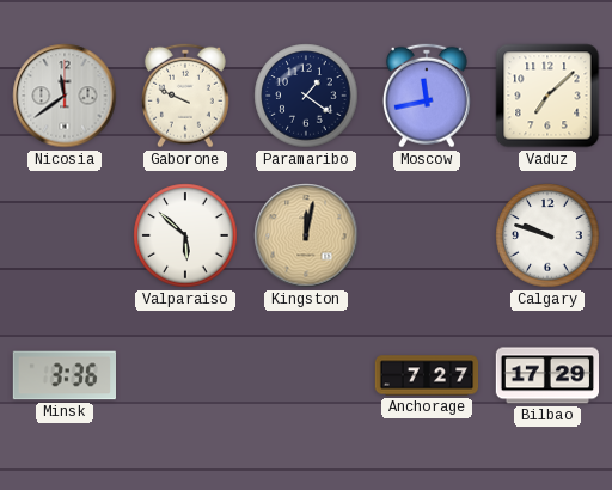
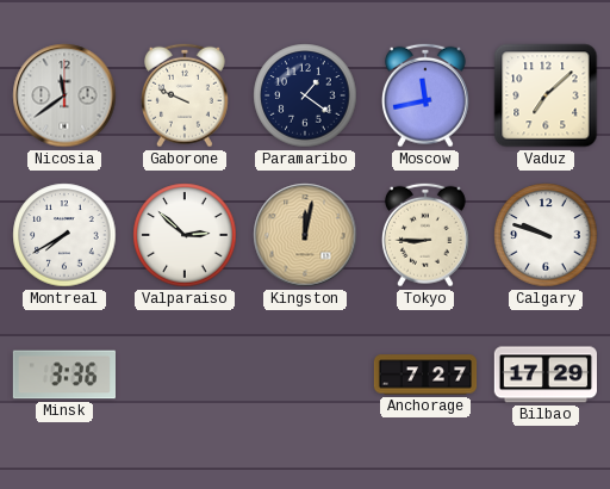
Montreal: none -> 7:40
Valparaiso: 5:52 -> 2:52
Tokyo: none -> 8:45
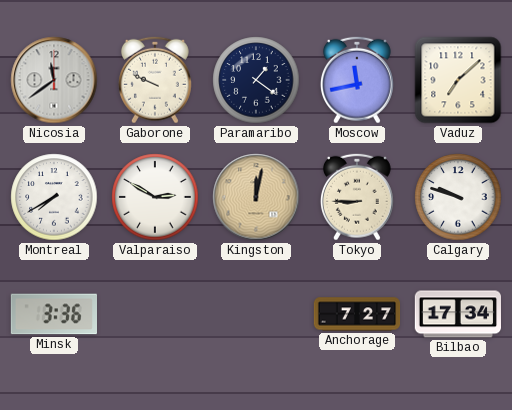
Valparaiso: 2:52 -> 2:50
Bilbao: 17:29 -> 17:34
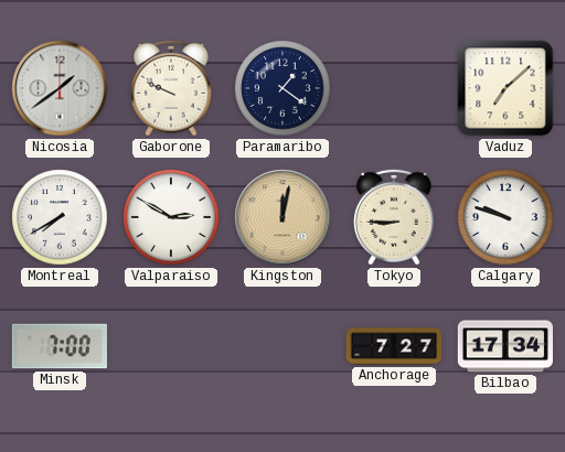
Nicosia: 11:39 -> 1:39
Moscow: 11:43 -> none
Minsk: 3:36 -> 7:00
